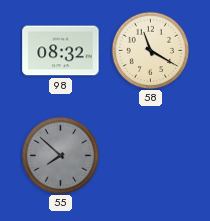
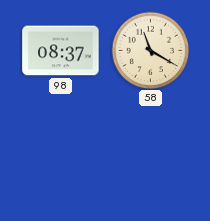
98: 08:32 -> 08:37
55: 7:52 -> none
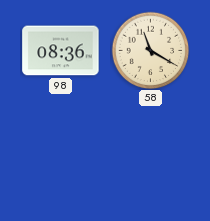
98: 08:37 -> 08:36
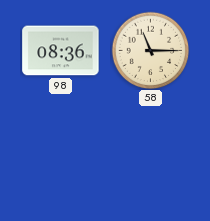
58: 11:20 -> 11:15
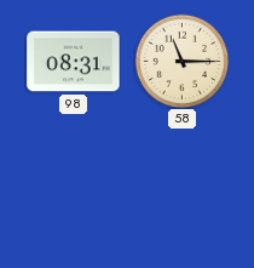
98: 08:36 -> 08:31
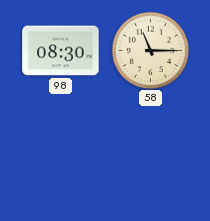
98: 08:31 -> 08:30
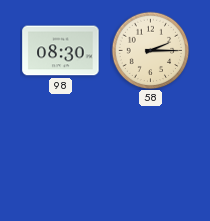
58: 11:15 -> 2:15
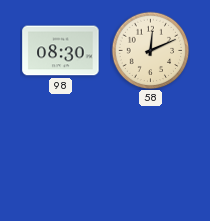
58: 2:15 -> 12:11
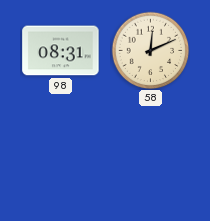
98: 08:30 -> 08:31
